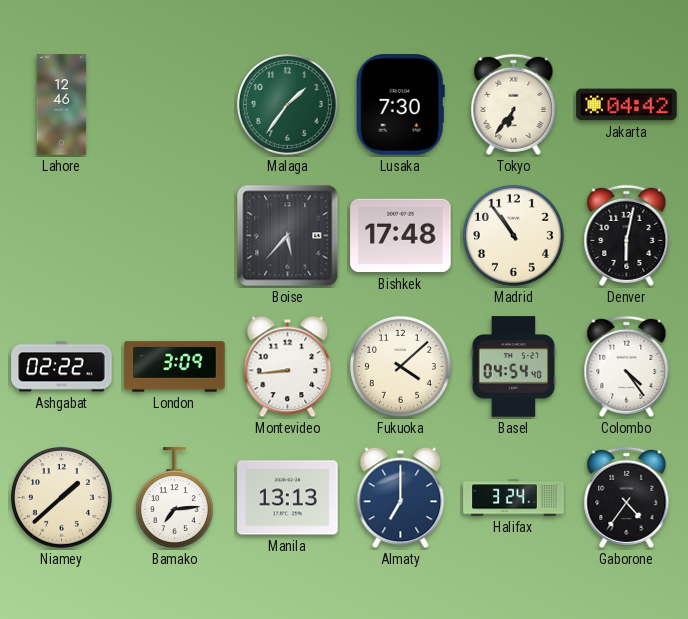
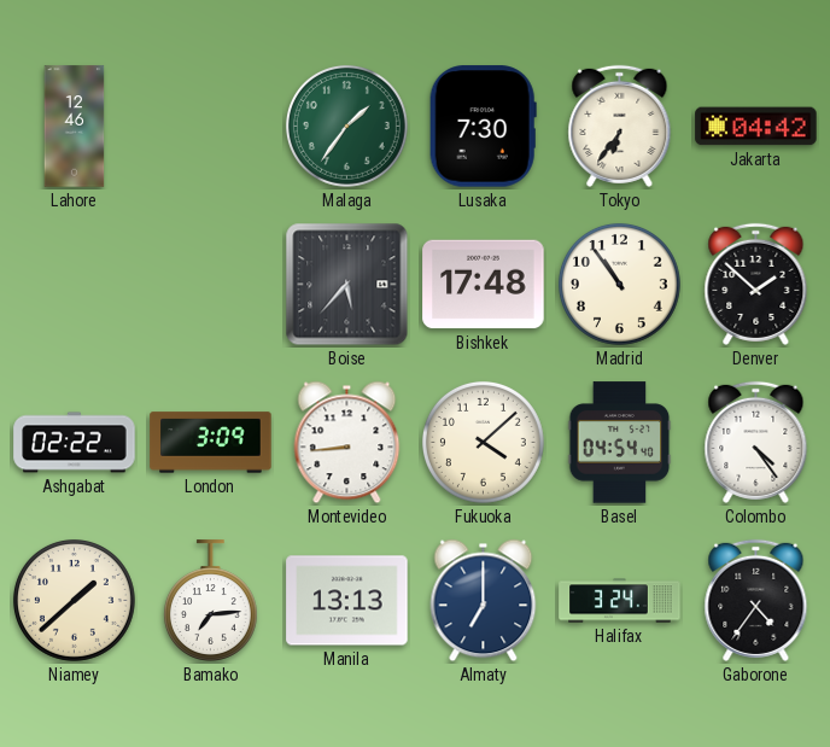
Denver: 6:02 -> 1:52
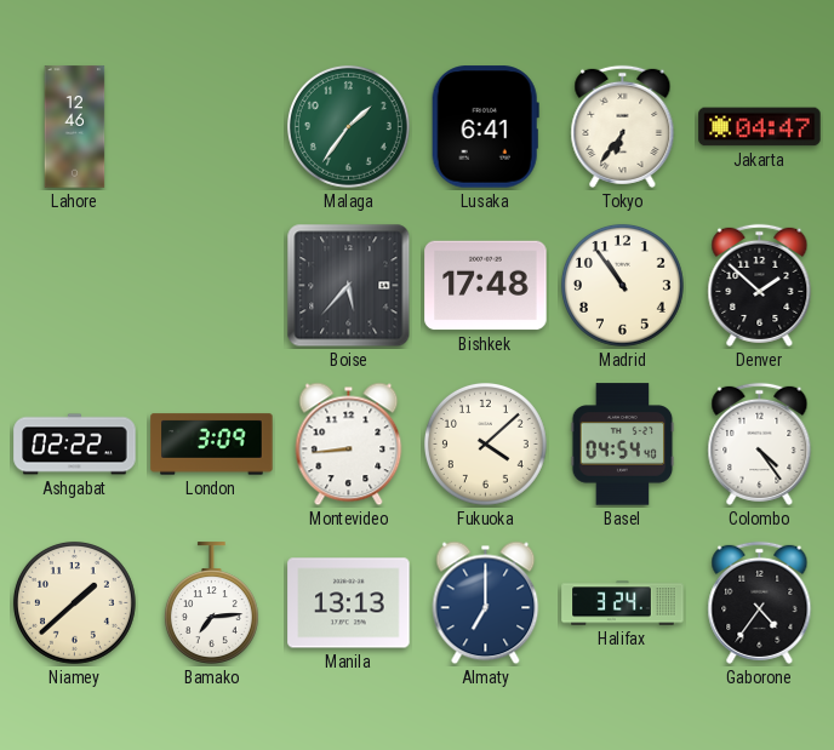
Lusaka: 7:30 -> 6:41
Jakarta: 04:42 -> 04:47
